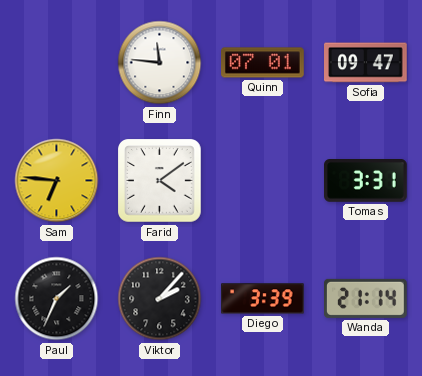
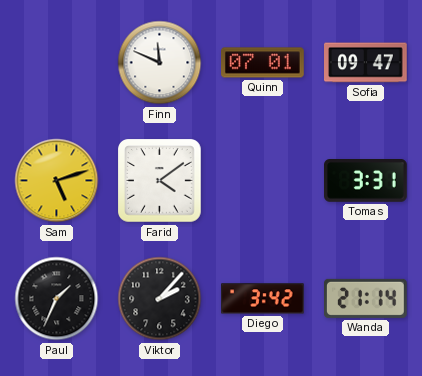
Finn: 11:46 -> 11:49
Sam: 6:46 -> 5:12
Diego: 3:39 -> 3:42
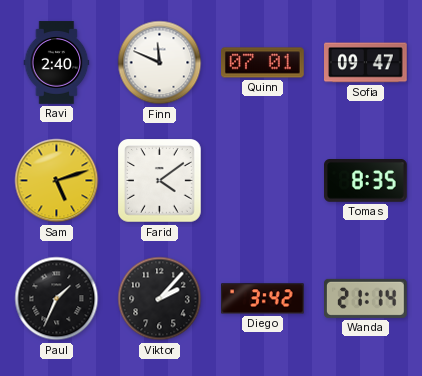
Ravi: none -> 2:40
Tomas: 3:31 -> 8:35
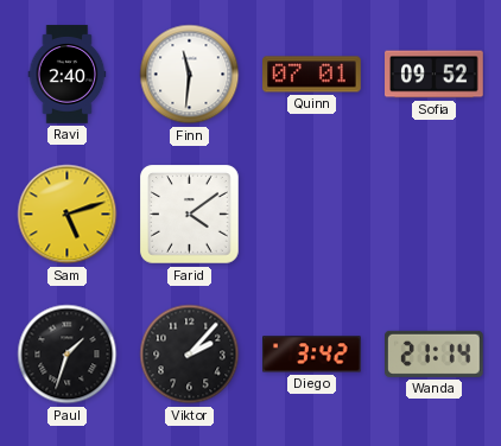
Finn: 11:49 -> 11:31
Sofia: 09:47 -> 09:52
Tomas: 8:35 -> none
Paul: 1:34 -> 1:33
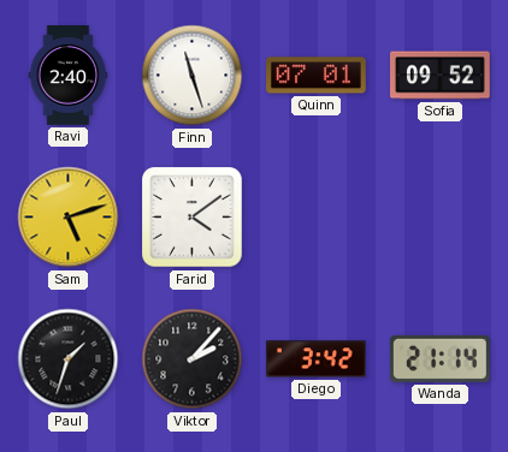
Finn: 11:31 -> 11:27
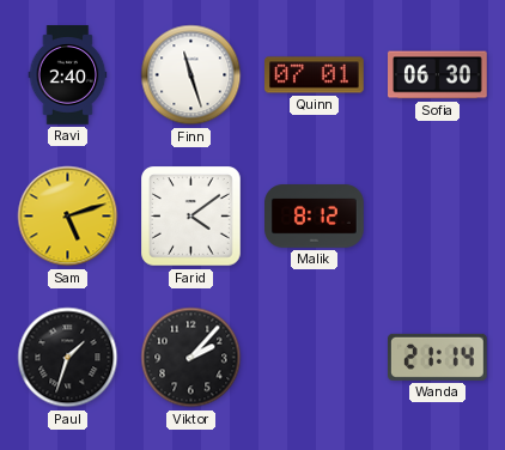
Sofia: 09:52 -> 06:30
Malik: none -> 8:12
Diego: 3:42 -> none
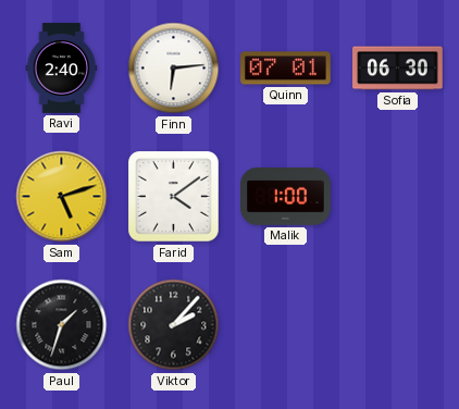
Finn: 11:27 -> 6:14
Malik: 8:12 -> 1:00
Wanda: 21:14 -> none
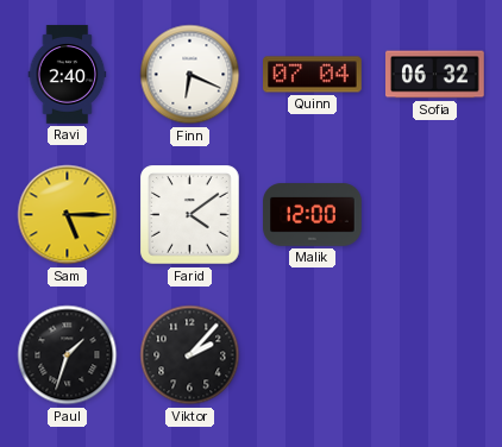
Finn: 6:14 -> 6:19
Quinn: 07:01 -> 07:04
Sofia: 06:30 -> 06:32
Sam: 5:12 -> 5:15
Malik: 1:00 -> 12:00
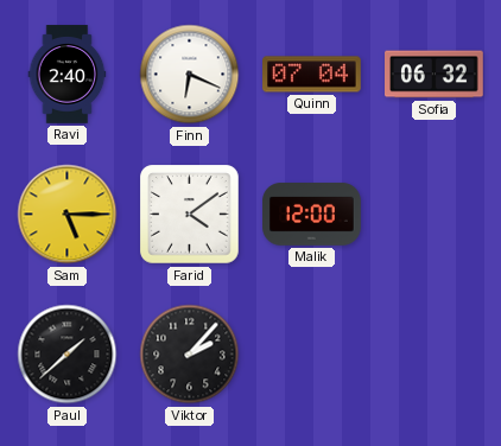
Paul: 1:33 -> 1:38
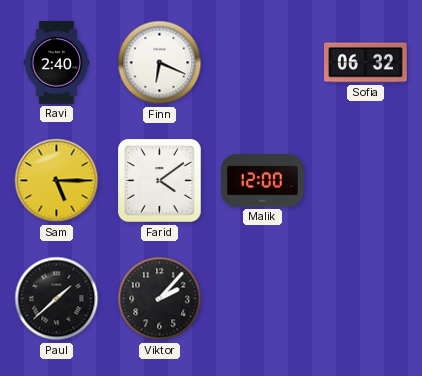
Quinn: 07:04 -> none
